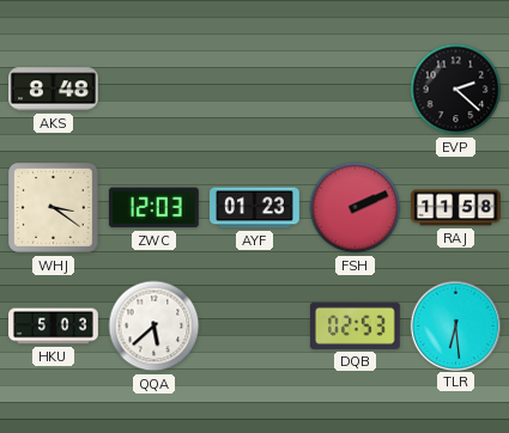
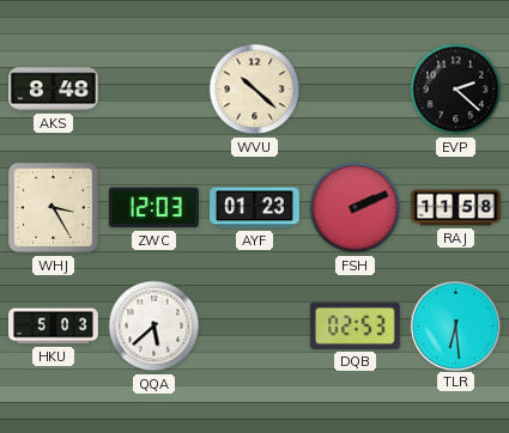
WVU: none -> 10:22
WHJ: 3:21 -> 3:25
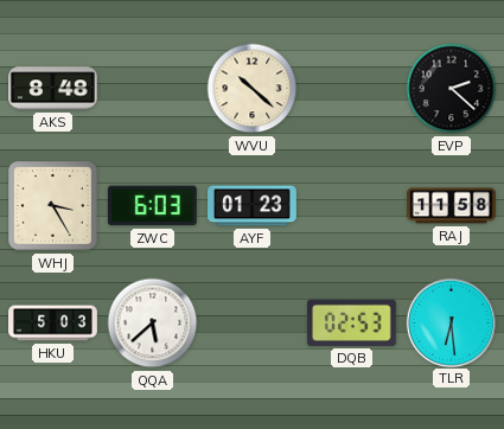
ZWC: 12:03 -> 6:03
FSH: 2:11 -> none
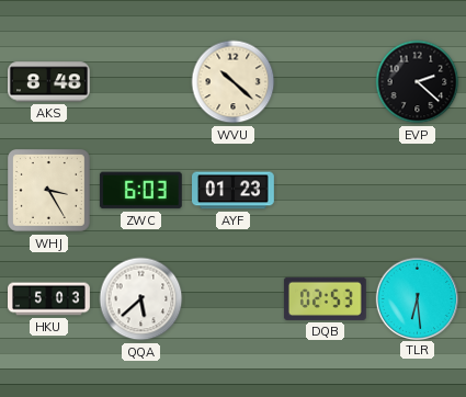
RAJ: 11:58 -> none
